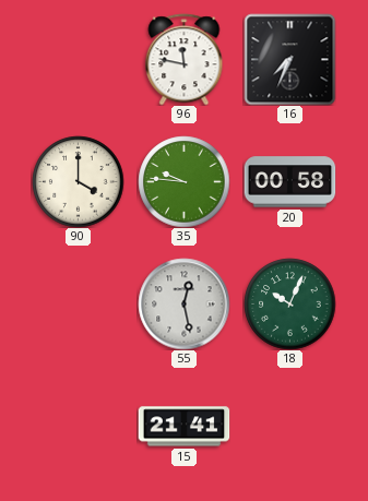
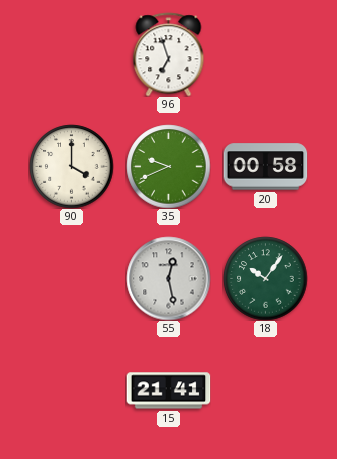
96: 11:47 -> 6:57
16: 7:34 -> none
35: 9:46 -> 9:41
18: 10:04 -> 10:06
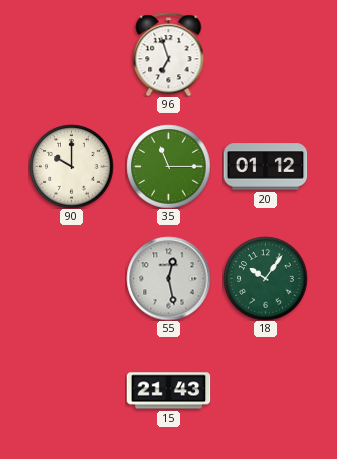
90: 4:00 -> 10:00
35: 9:41 -> 11:15
20: 00:58 -> 01:12
15: 21:41 -> 21:43
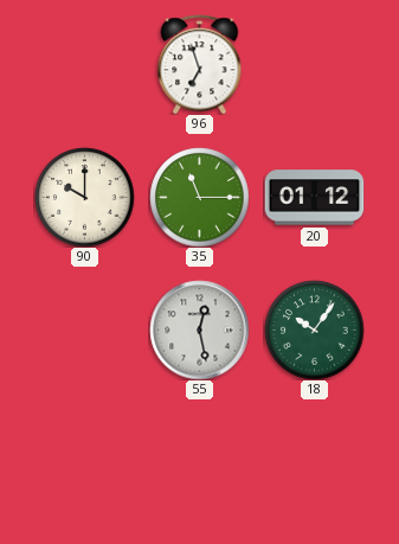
15: 21:43 -> none
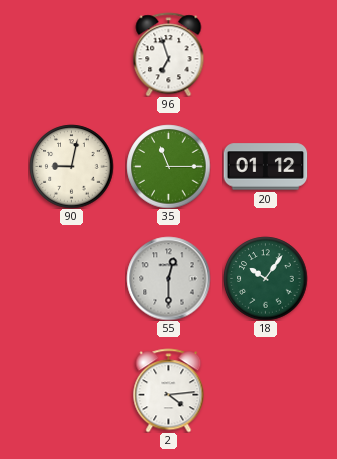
90: 10:00 -> 9:02
55: 12:28 -> 12:30
2: none -> 4:14
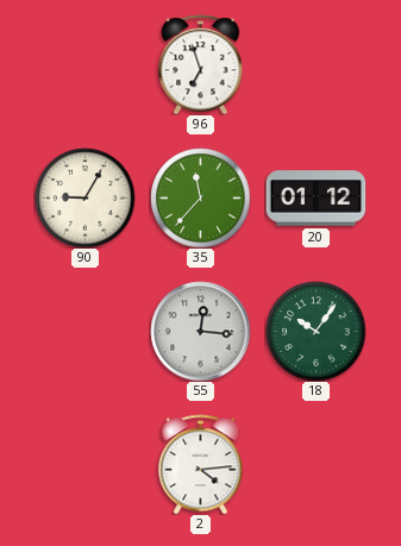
90: 9:02 -> 9:05
35: 11:15 -> 11:37
55: 12:30 -> 12:16
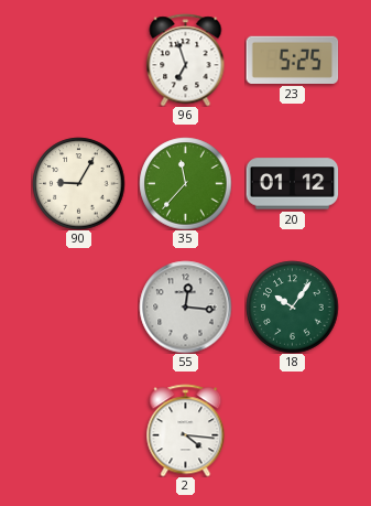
23: none -> 5:25
2: 4:14 -> 4:16
